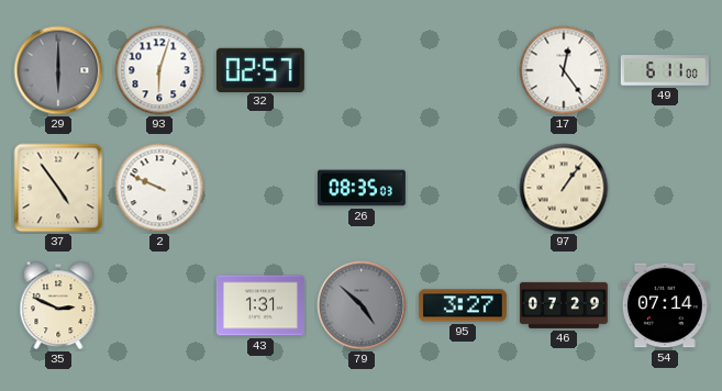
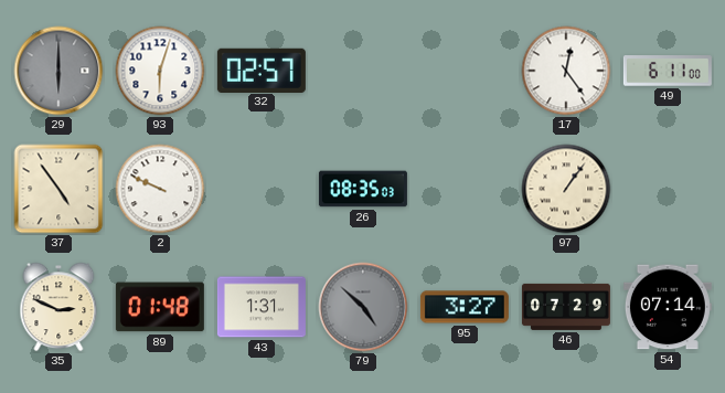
89: none -> 01:48
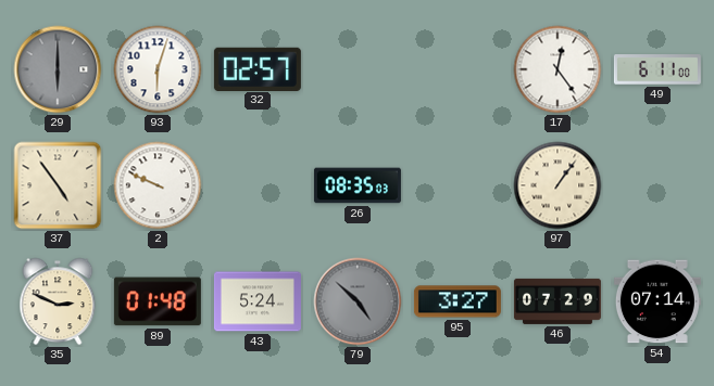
43: 1:31 -> 5:24
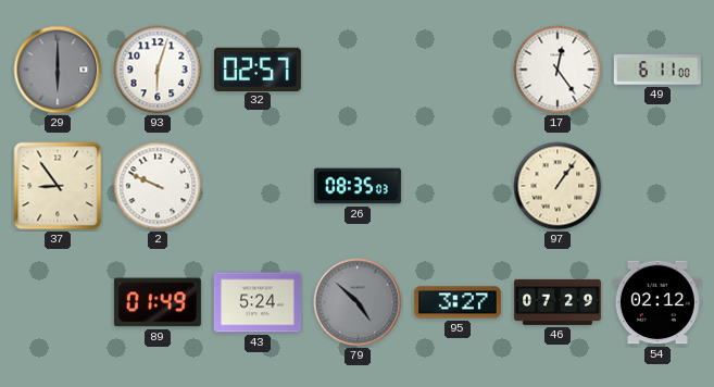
37: 4:54 -> 8:54
35: 2:49 -> none
89: 01:48 -> 01:49
54: 07:14 -> 02:12
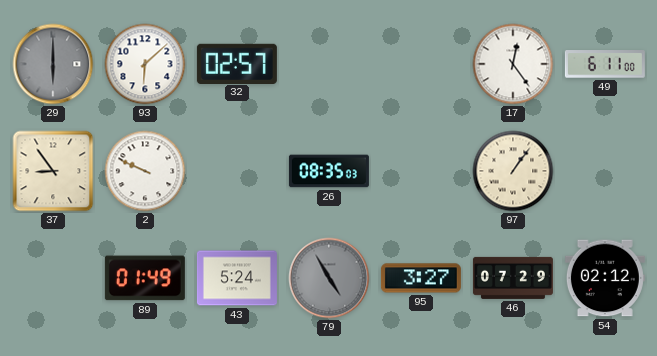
93: 6:03 -> 6:08
79: 4:52 -> 4:55
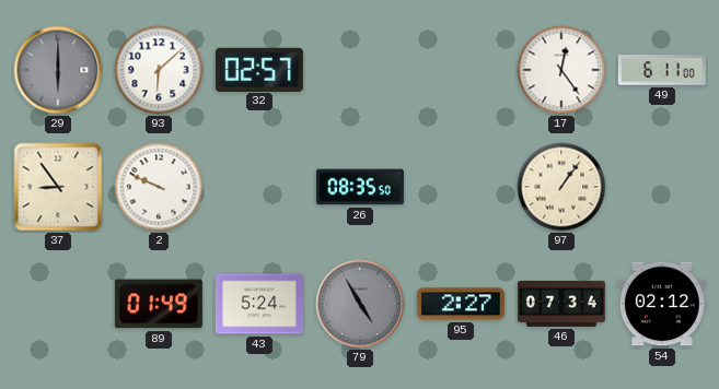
26: 08:35:03 -> 08:35:50
95: 3:27 -> 2:27
46: 07:29 -> 07:34
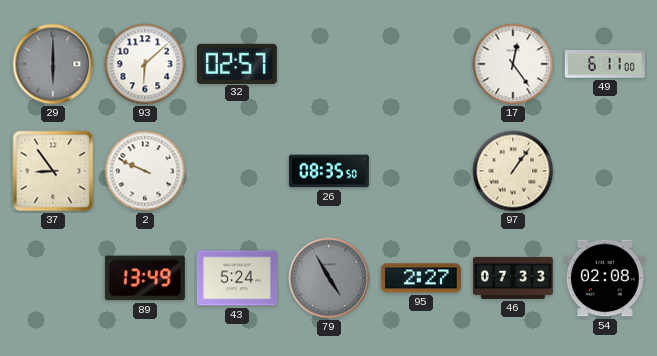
89: 01:49 -> 13:49
46: 07:34 -> 07:33
54: 02:12 -> 02:08
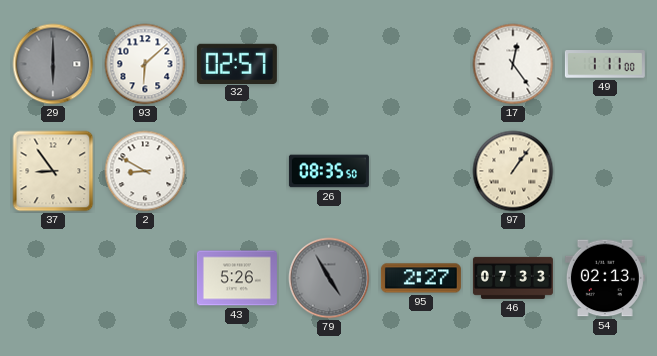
49: 6:11 -> 1:11
2: 9:49 -> 8:50
89: 13:49 -> none
43: 5:24 -> 5:26
54: 02:08 -> 02:13
